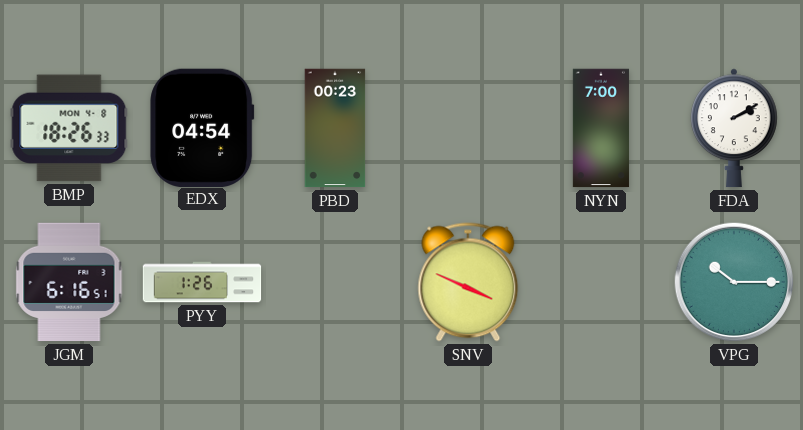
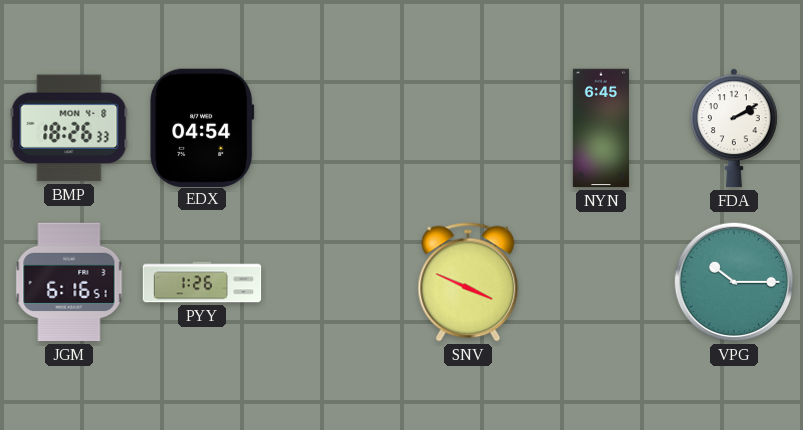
PBD: 00:23 -> none
NYN: 7:00 -> 6:45
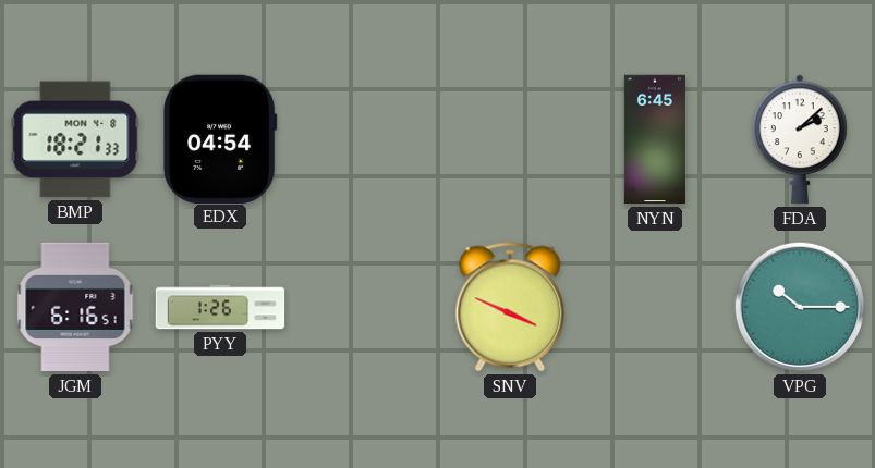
BMP: 18:26 -> 18:21
FDA: 2:10 -> 2:08
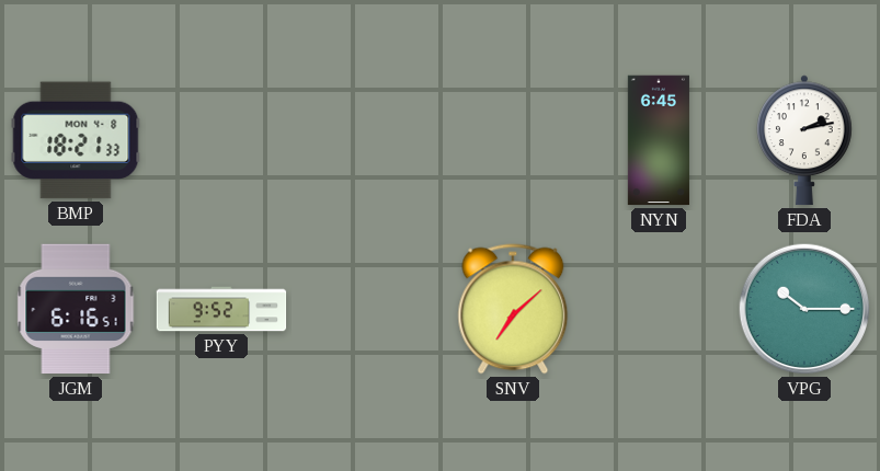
EDX: 04:54 -> none
FDA: 2:08 -> 2:13
PYY: 1:26 -> 9:52
SNV: 3:49 -> 7:08
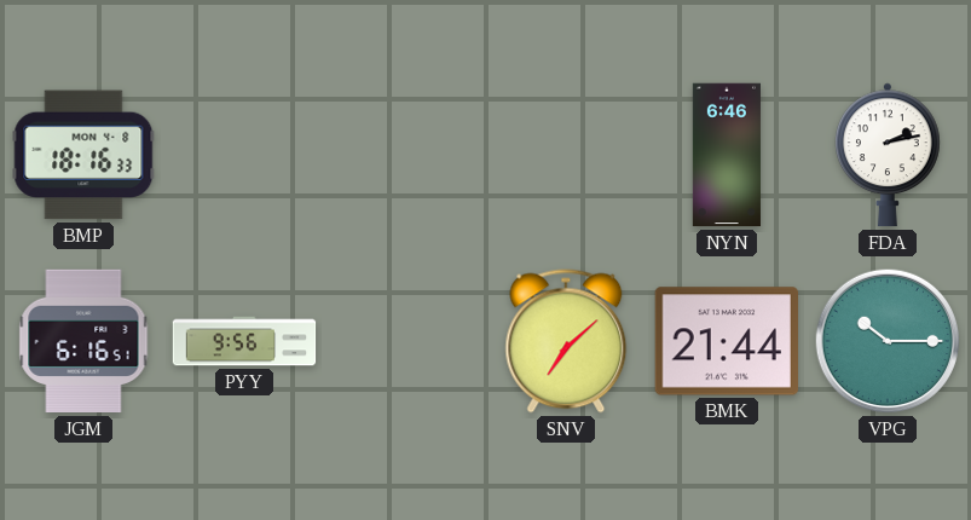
BMP: 18:21 -> 18:16
NYN: 6:45 -> 6:46
PYY: 9:52 -> 9:56
BMK: none -> 21:44
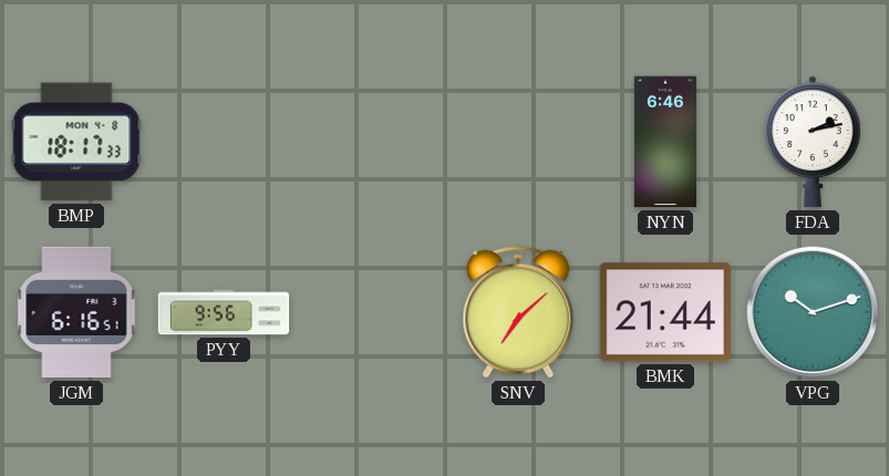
BMP: 18:16 -> 18:17
VPG: 10:15 -> 10:12
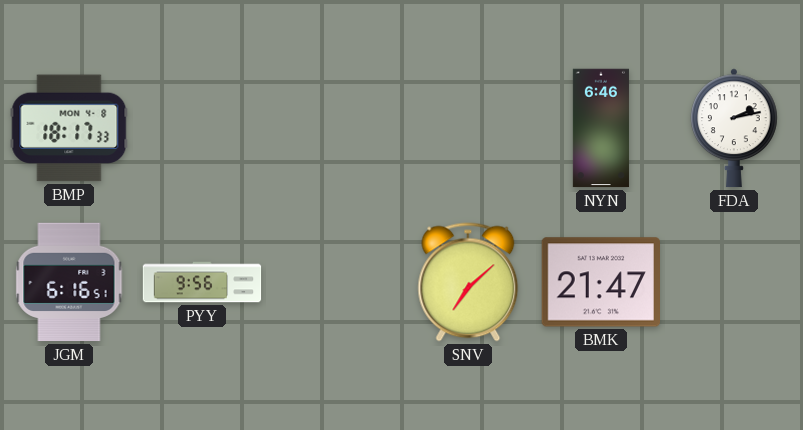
BMK: 21:44 -> 21:47
VPG: 10:12 -> none
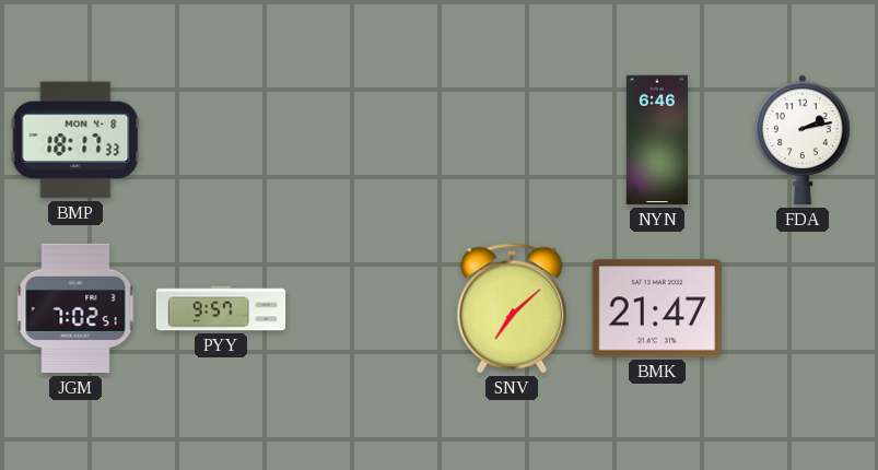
JGM: 6:16 -> 7:02
PYY: 9:56 -> 9:57
